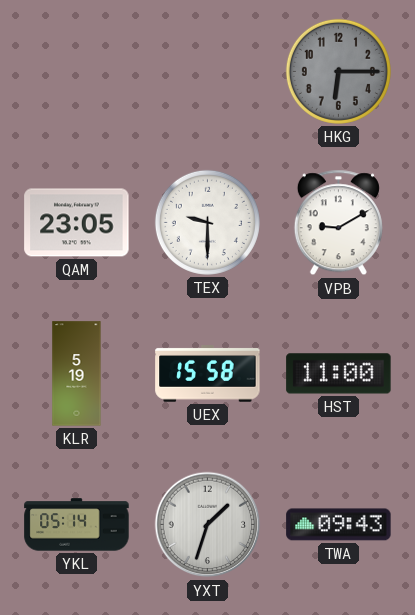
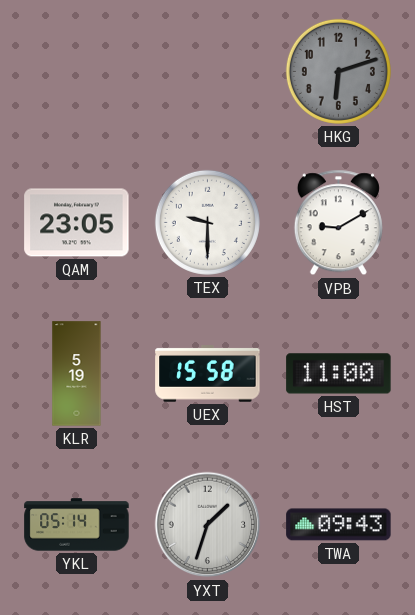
HKG: 6:15 -> 6:12
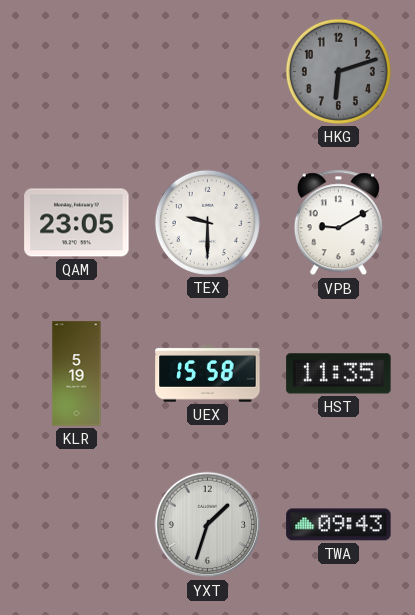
HST: 11:00 -> 11:35
YKL: 05:14 -> none
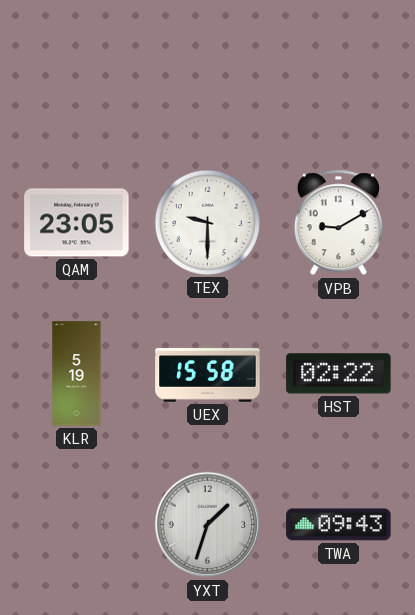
HKG: 6:12 -> none
HST: 11:35 -> 02:22
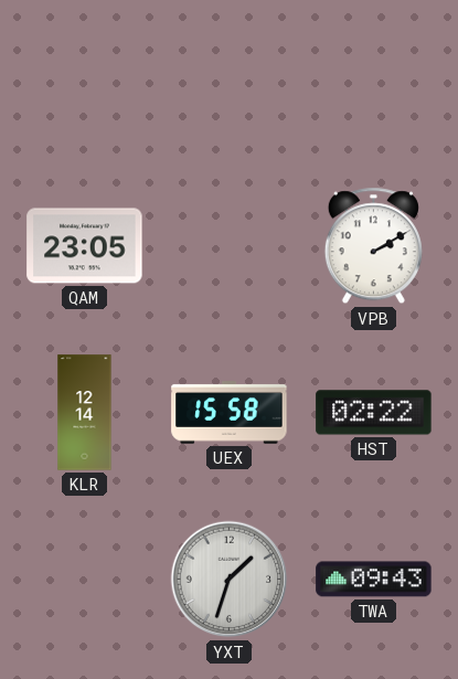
TEX: 9:30 -> none
VPB: 9:10 -> 2:10
KLR: 5:19 -> 12:14
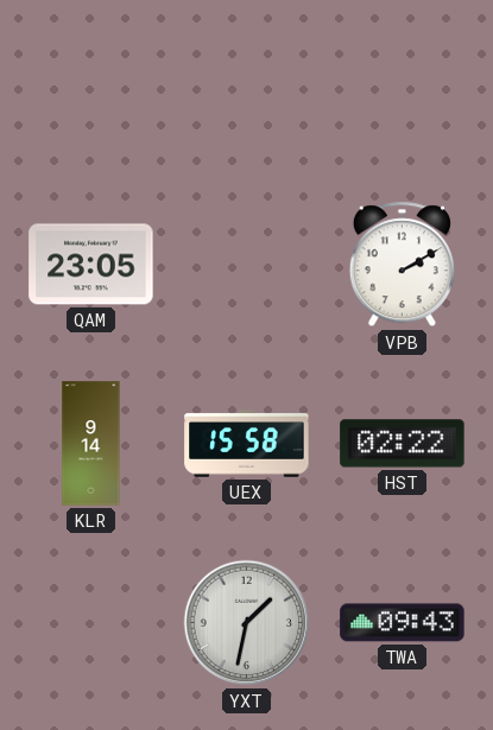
KLR: 12:14 -> 9:14
YXT: 1:33 -> 1:32
